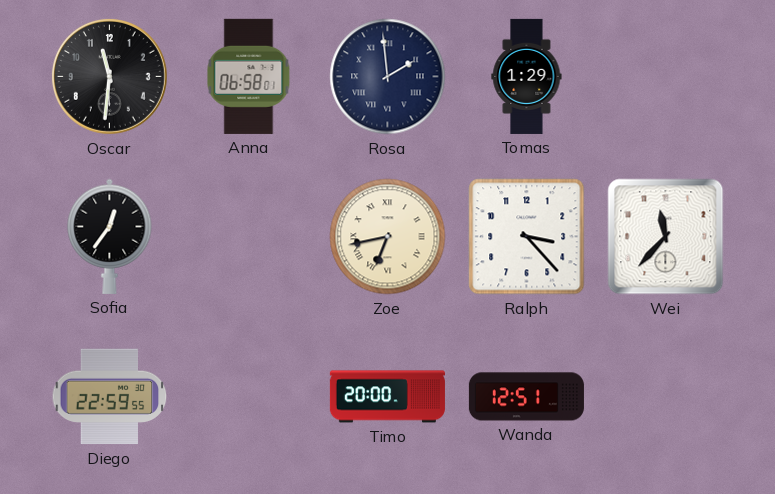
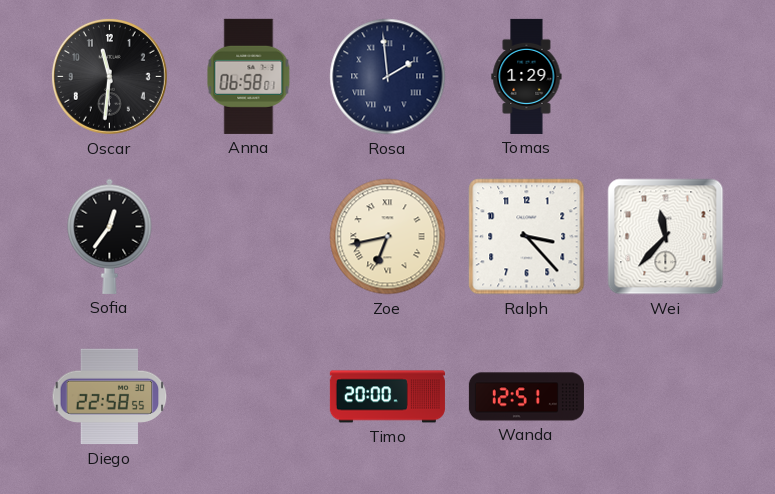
Diego: 22:59 -> 22:58
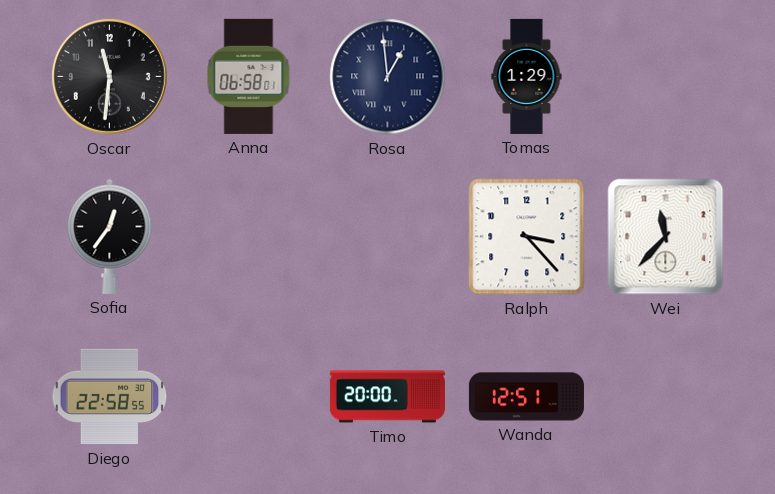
Rosa: 1:59 -> 12:59
Zoe: 6:43 -> none
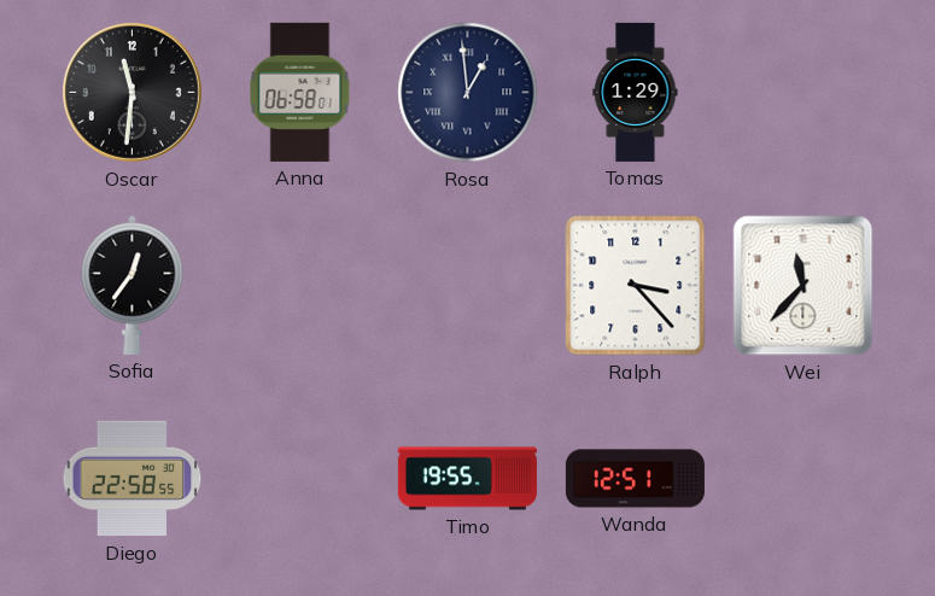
Timo: 20:00 -> 19:55
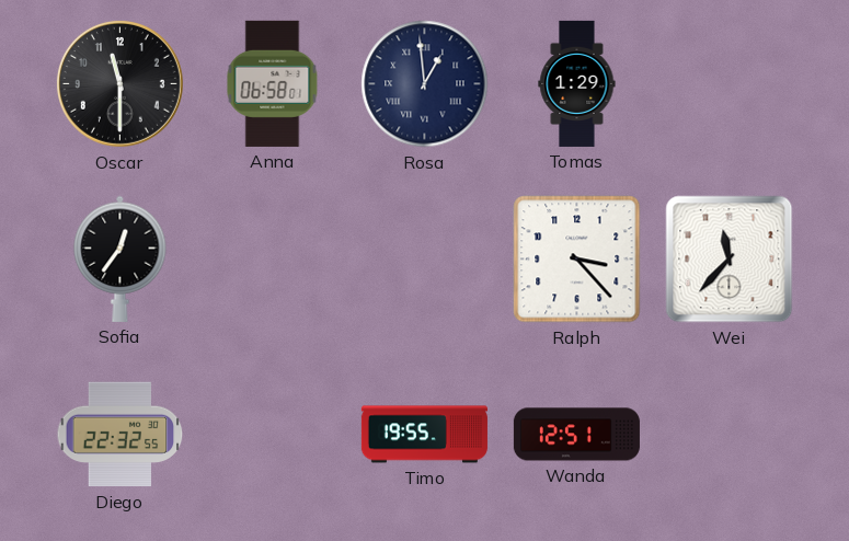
Oscar: 11:31 -> 11:30
Diego: 22:58 -> 22:32
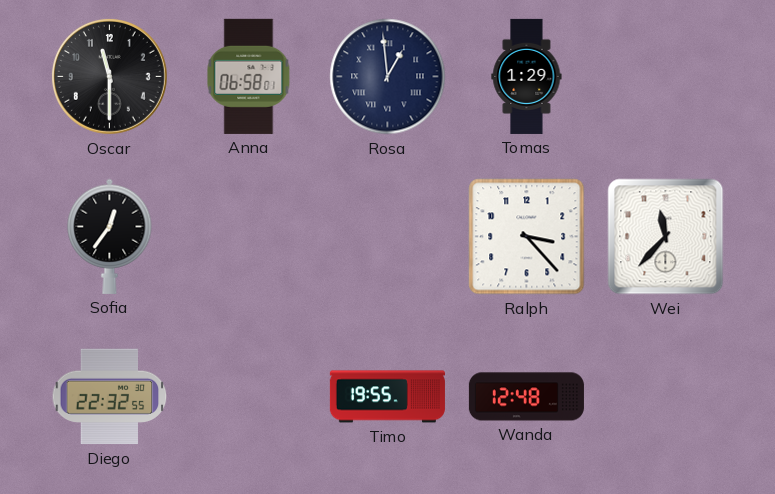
Wanda: 12:51 -> 12:48
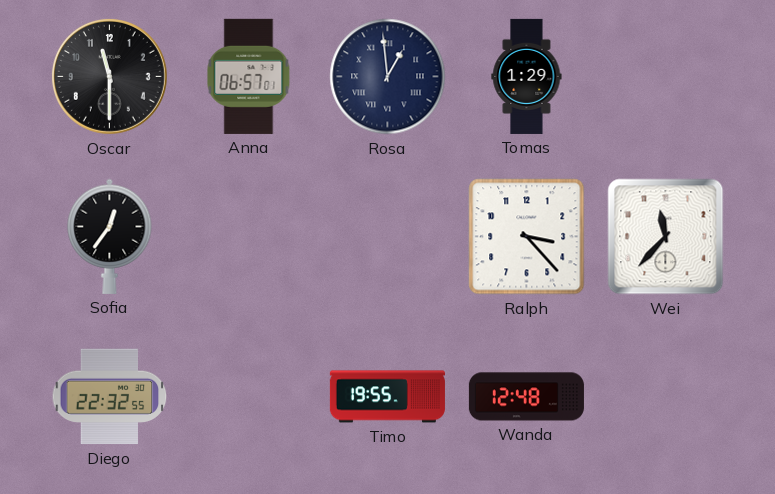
Anna: 06:58 -> 06:57
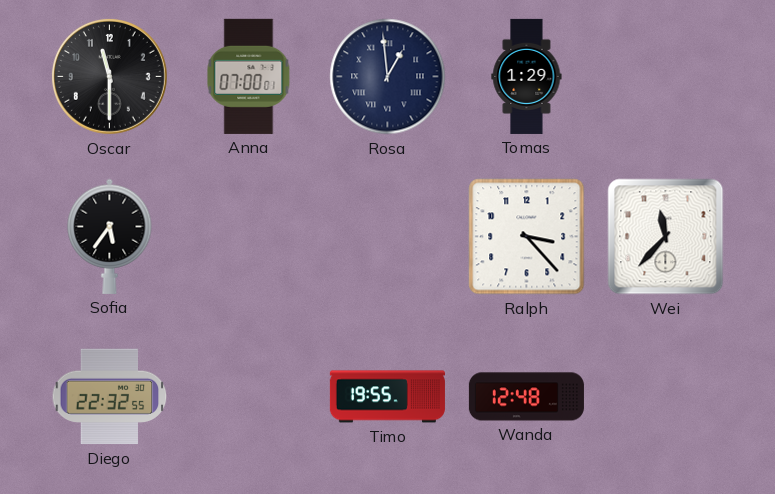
Anna: 06:57 -> 07:00
Sofia: 12:36 -> 5:36
